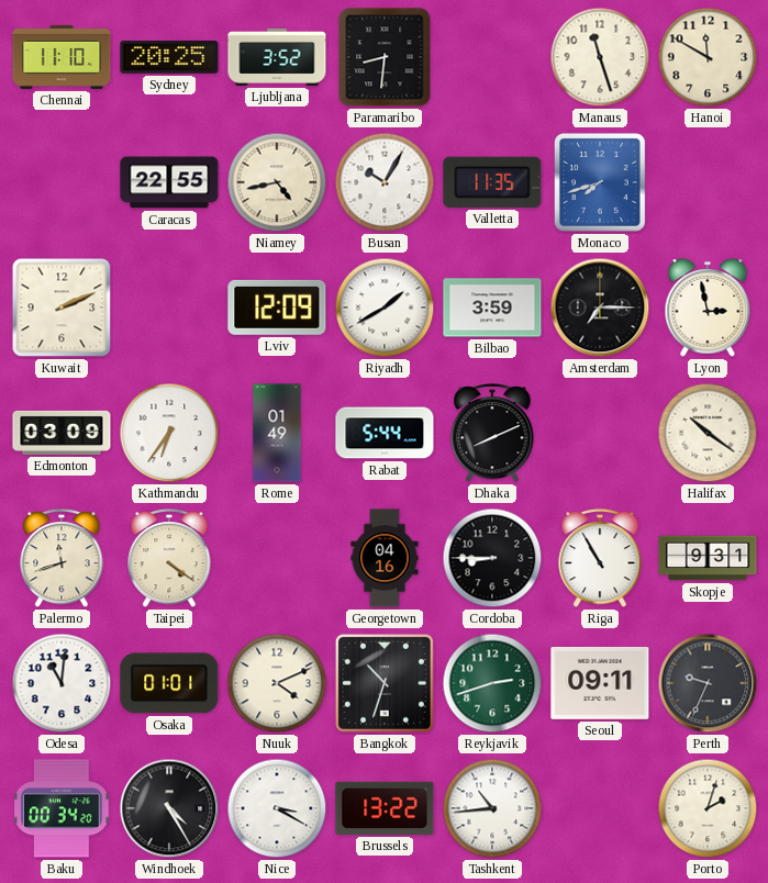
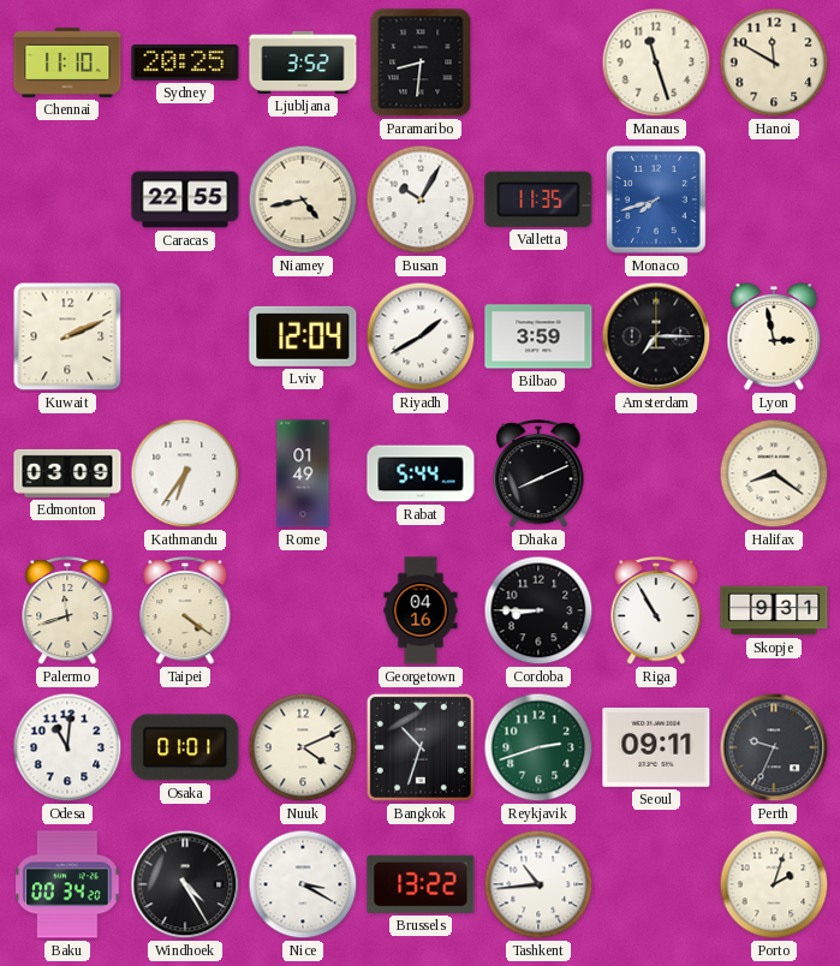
Lviv: 12:09 -> 12:04
Halifax: 10:21 -> 8:21
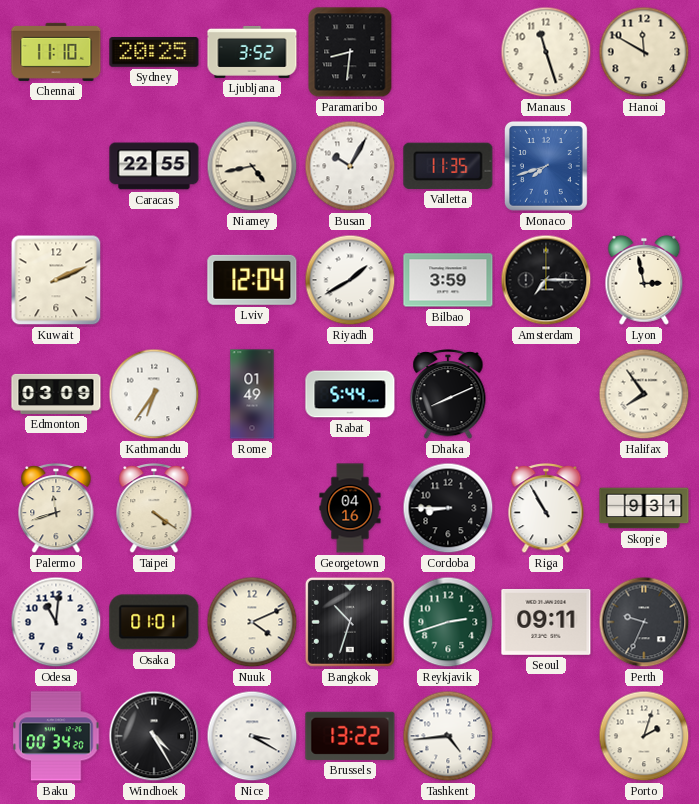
Halifax: 8:21 -> 7:54
Tashkent: 10:44 -> 4:44
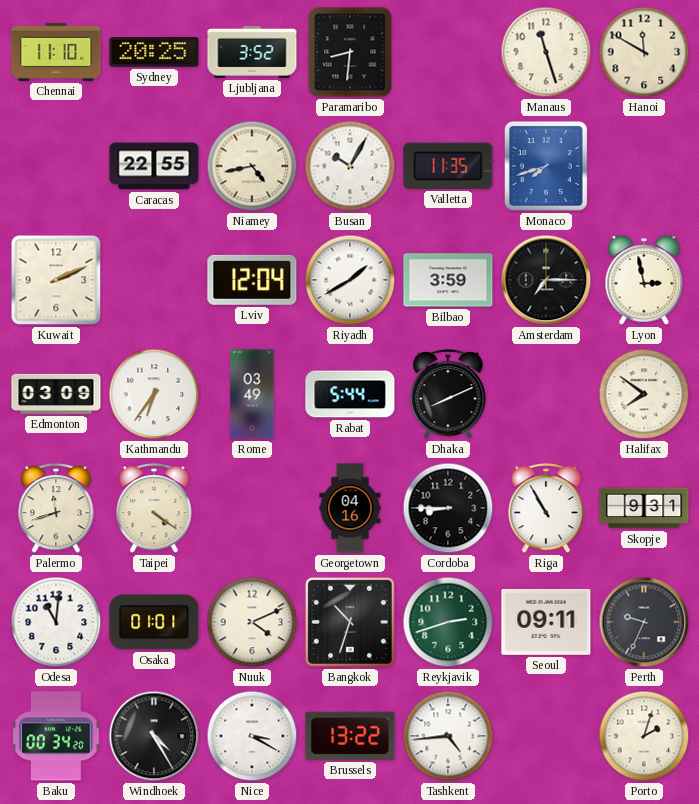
Rome: 01:49 -> 03:49
Halifax: 7:54 -> 7:51
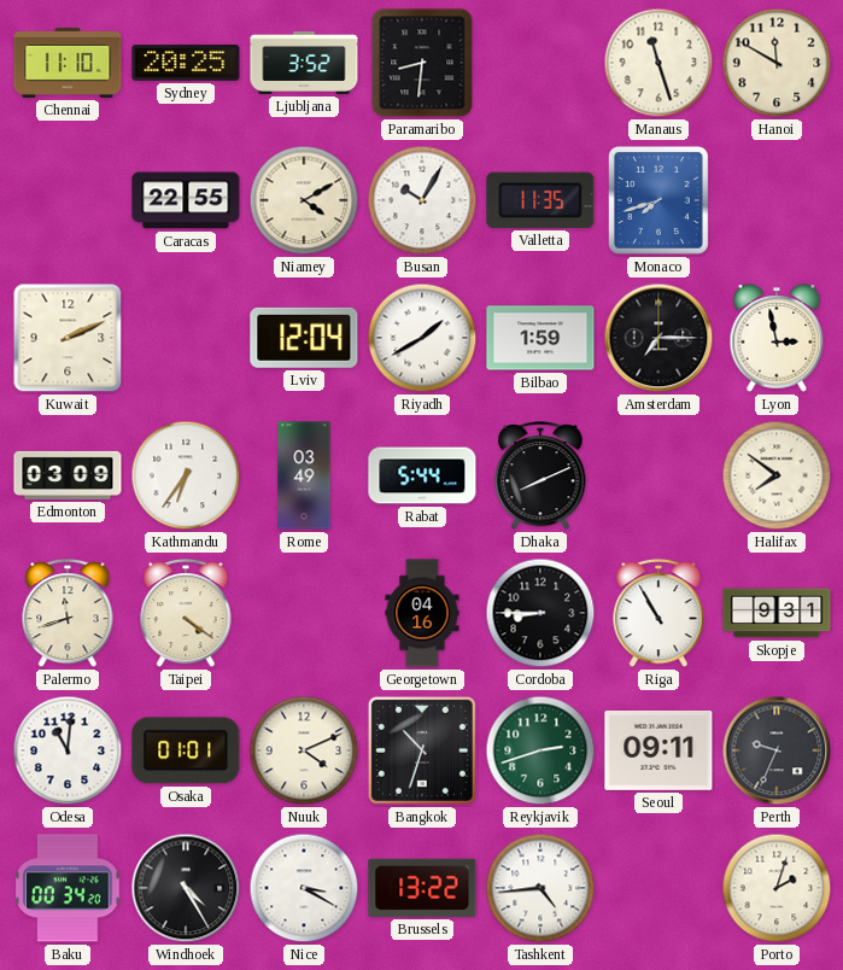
Niamey: 4:43 -> 4:10
Bilbao: 3:59 -> 1:59
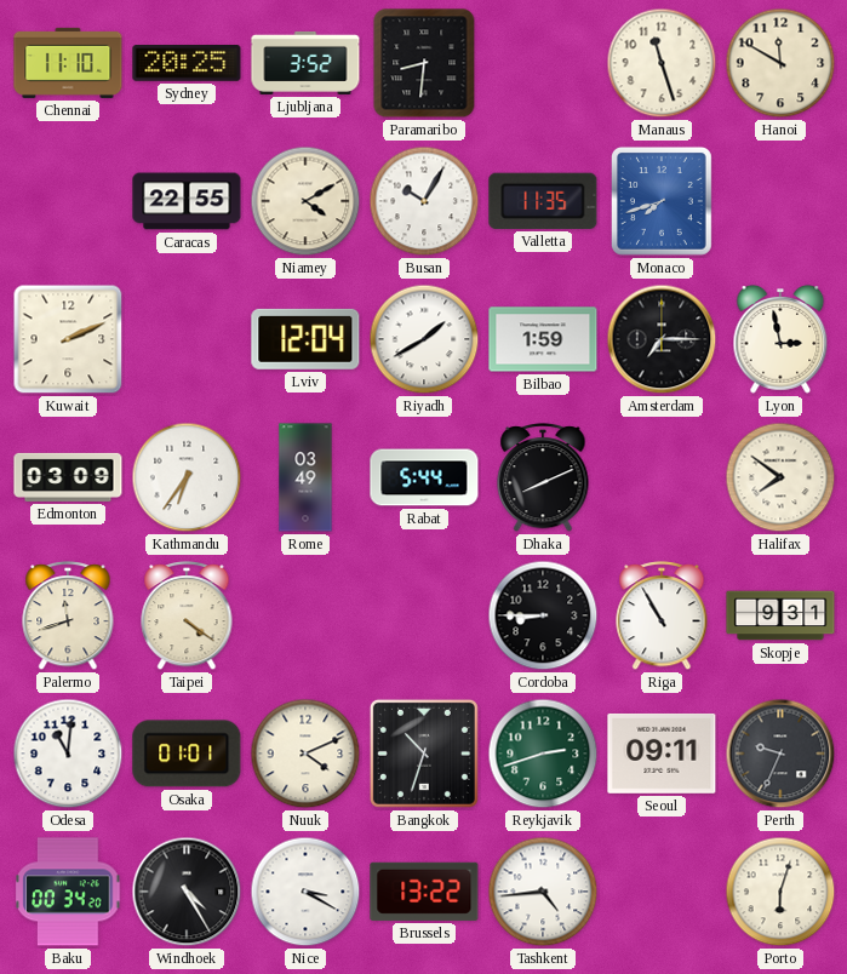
Georgetown: 04:16 -> none
Porto: 2:03 -> 6:03
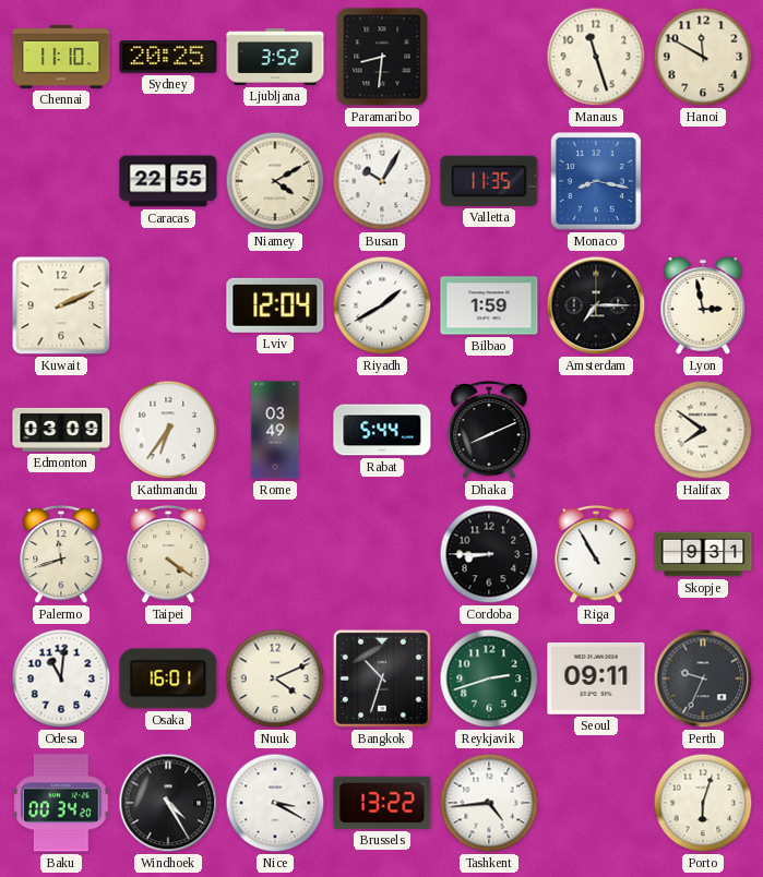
Monaco: 7:42 -> 8:17
Osaka: 01:01 -> 16:01
